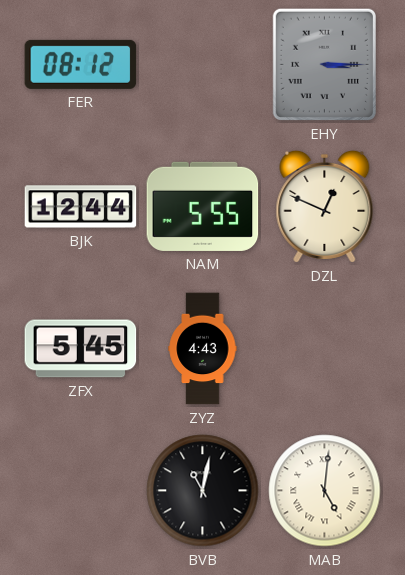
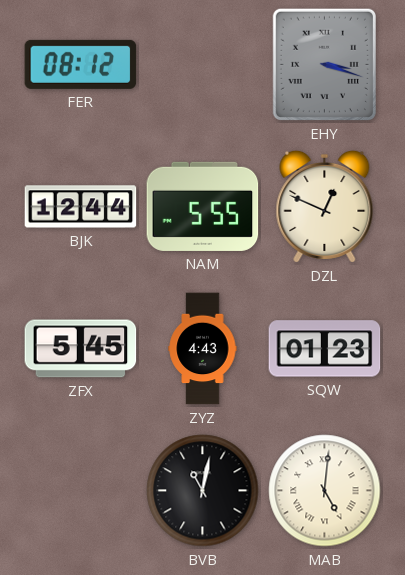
EHY: 3:15 -> 3:18
SQW: none -> 01:23
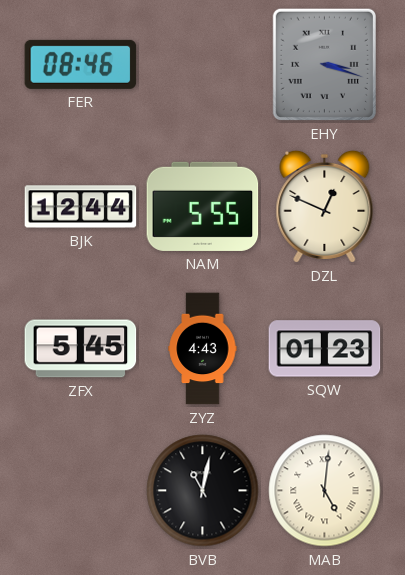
FER: 08:12 -> 08:46
